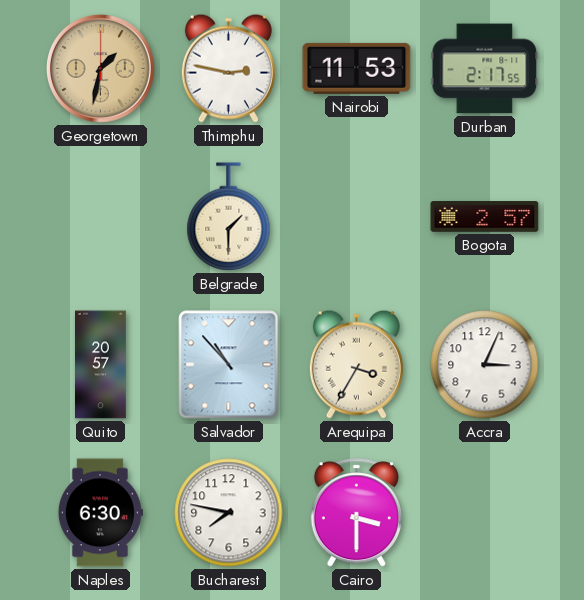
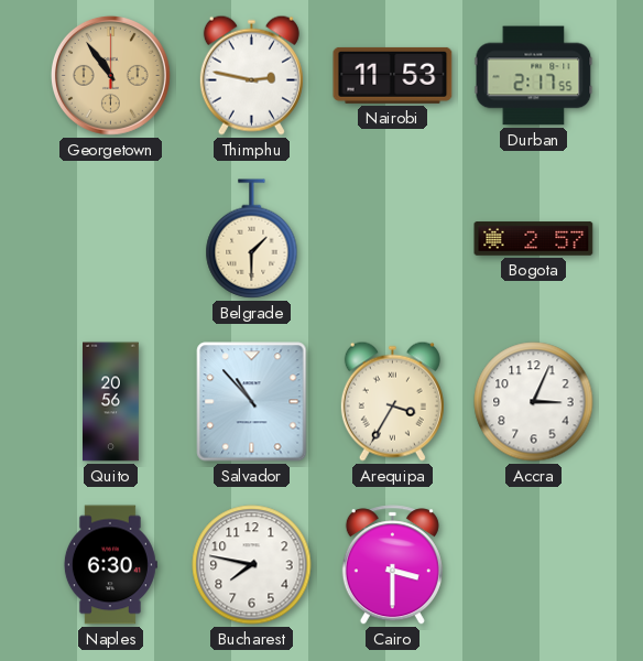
Georgetown: 1:32 -> 10:54
Quito: 20:57 -> 20:56
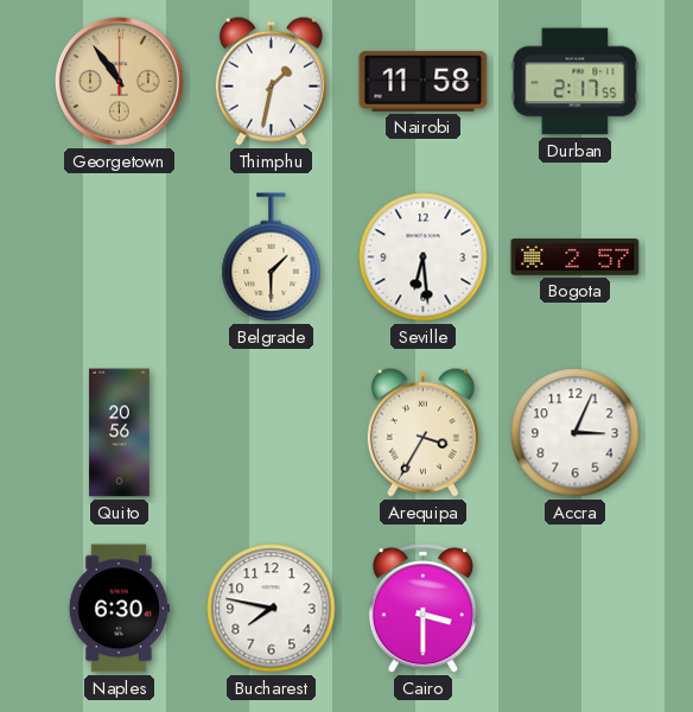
Thimphu: 2:47 -> 1:32
Nairobi: 11:53 -> 11:58
Seville: none -> 6:29
Salvador: 10:53 -> none
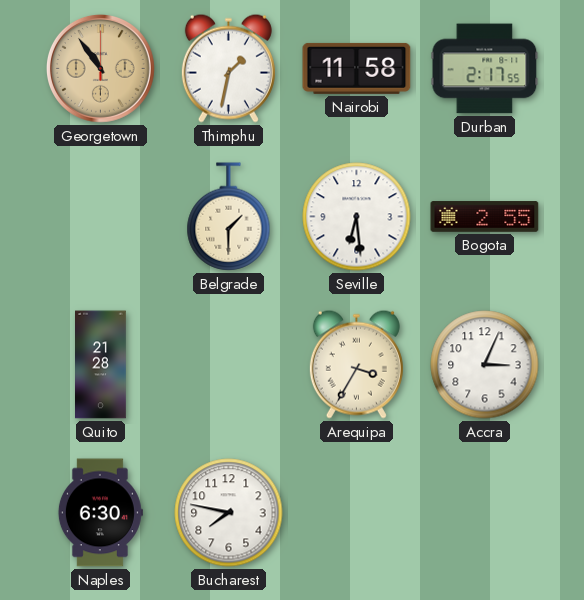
Bogota: 2:57 -> 2:55
Quito: 20:56 -> 21:28
Cairo: 3:30 -> none
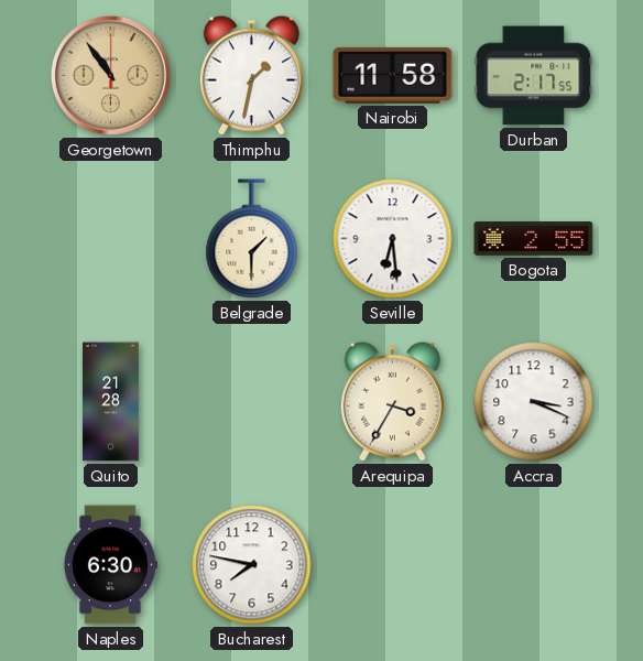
Accra: 3:04 -> 3:19
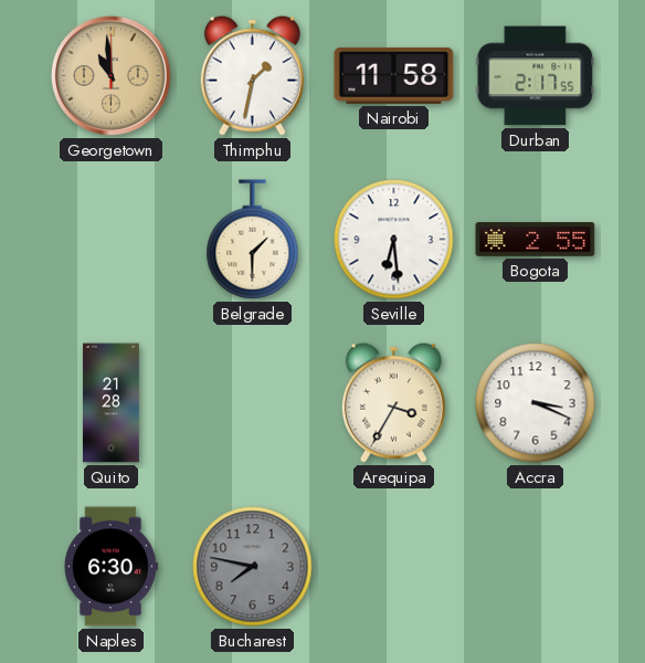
Georgetown: 10:54 -> 10:59
Bucharest dial: white -> grey
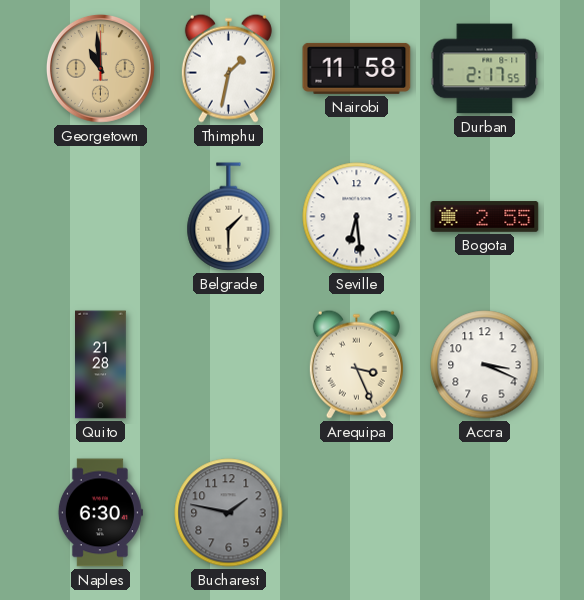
Arequipa: 3:35 -> 3:26
Bucharest: 7:47 -> 1:47
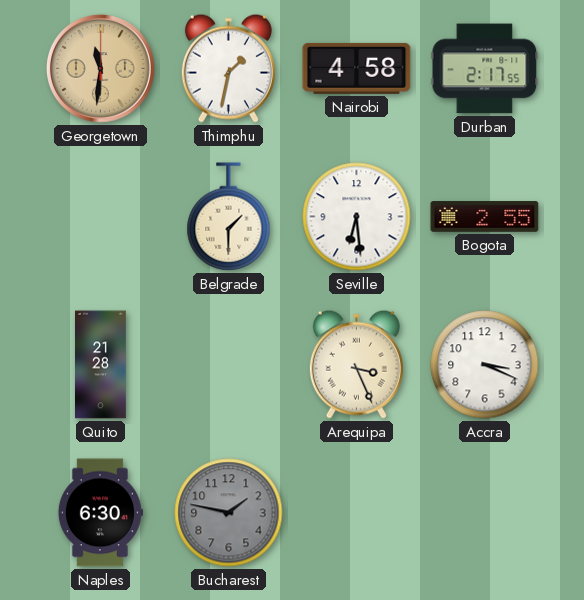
Georgetown: 10:59 -> 11:31
Nairobi: 11:58 -> 4:58
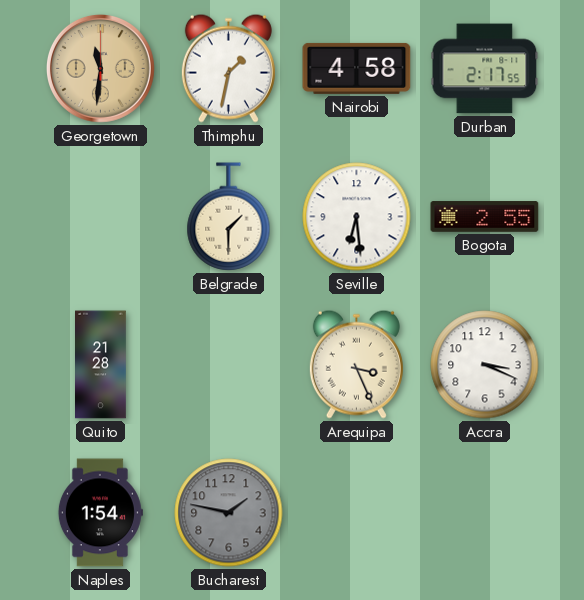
Naples: 6:30 -> 1:54
